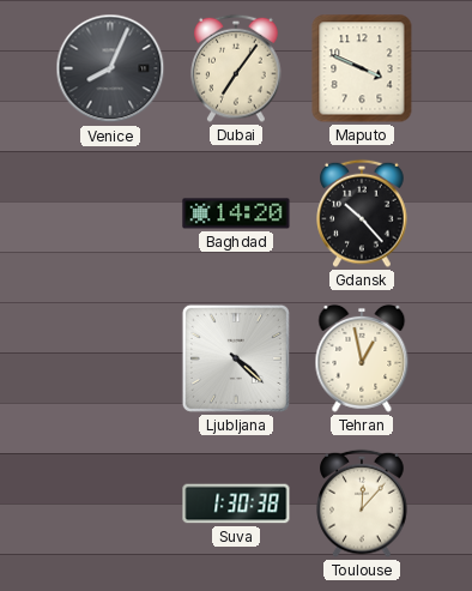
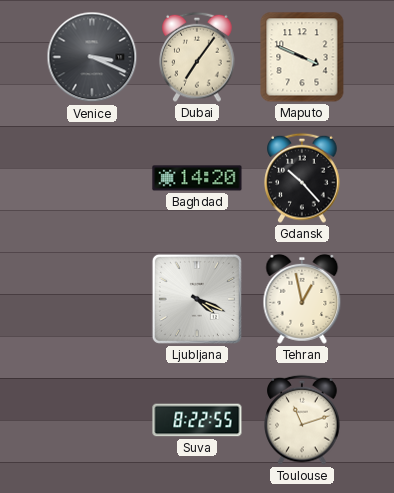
Venice: 8:04 -> 3:19
Ljubljana: 4:22 -> 4:19
Suva: 1:30 -> 8:22
Toulouse: 12:07 -> 11:12
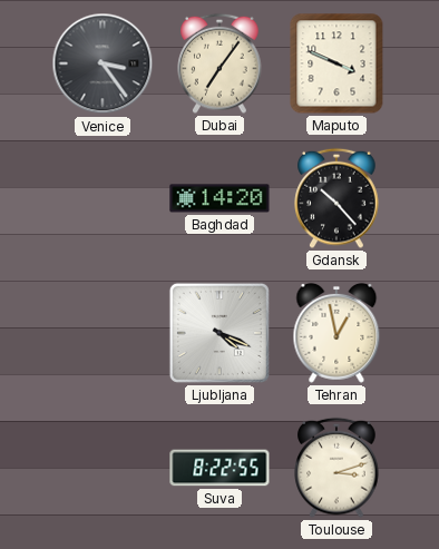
Venice: 3:19 -> 3:24
Toulouse: 11:12 -> 3:12
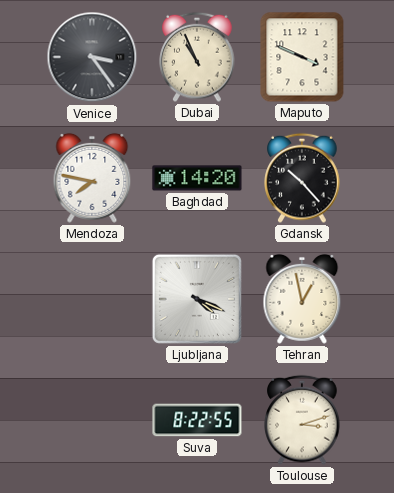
Dubai: 7:06 -> 10:56
Mendoza: none -> 7:47
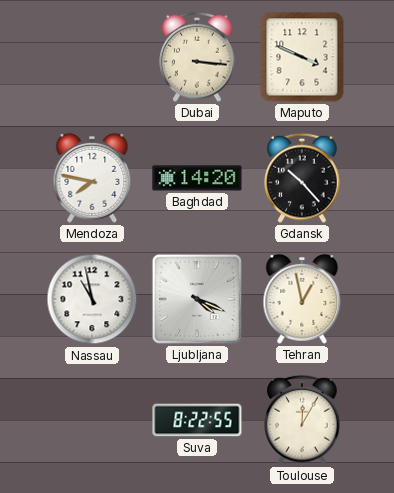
Venice: 3:24 -> none
Dubai: 10:56 -> 3:16
Nassau: none -> 10:58
Toulouse: 3:12 -> 12:05
